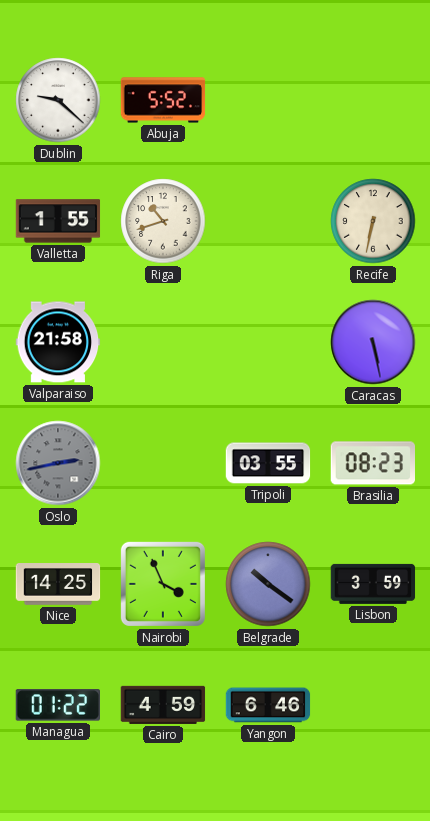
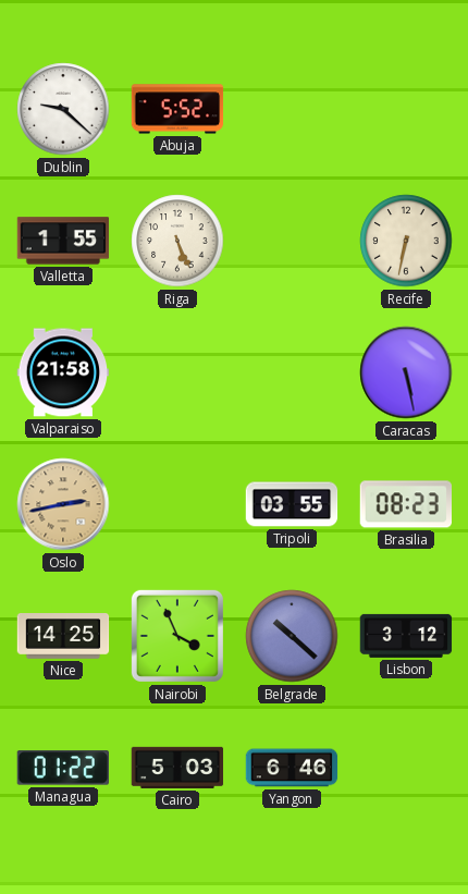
Riga: 10:42 -> 5:26
Oslo dial: grey -> champagne
Belgrade: 10:21 -> 10:22
Lisbon: 3:59 -> 3:12
Cairo: 4:59 -> 5:03
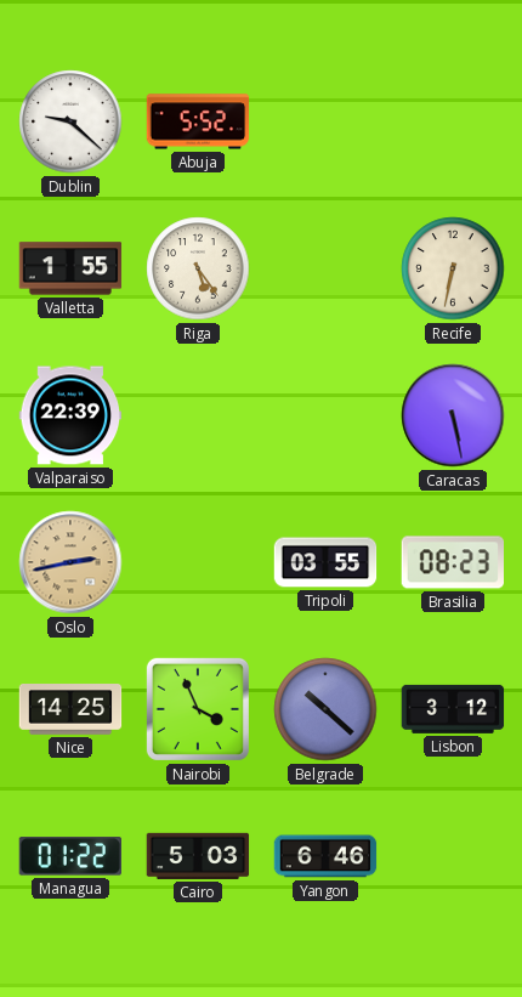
Riga: 5:26 -> 5:24
Valparaiso: 21:58 -> 22:39
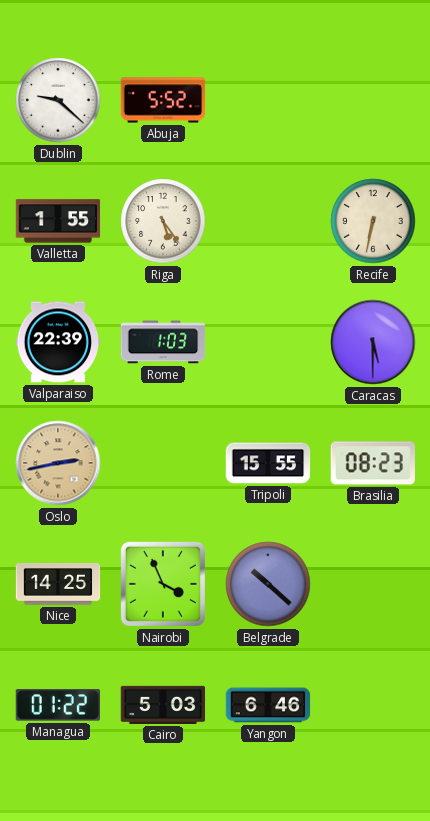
Rome: none -> 1:03
Caracas: 5:28 -> 5:30
Tripoli: 03:55 -> 15:55
Lisbon: 3:12 -> none
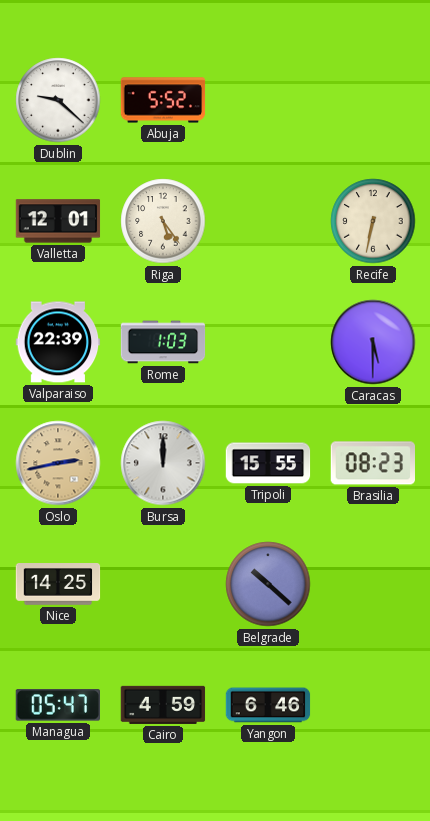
Valletta: 1:55 -> 12:01
Bursa: none -> 12:00
Nairobi: 3:56 -> none
Managua: 01:22 -> 05:47
Cairo: 5:03 -> 4:59
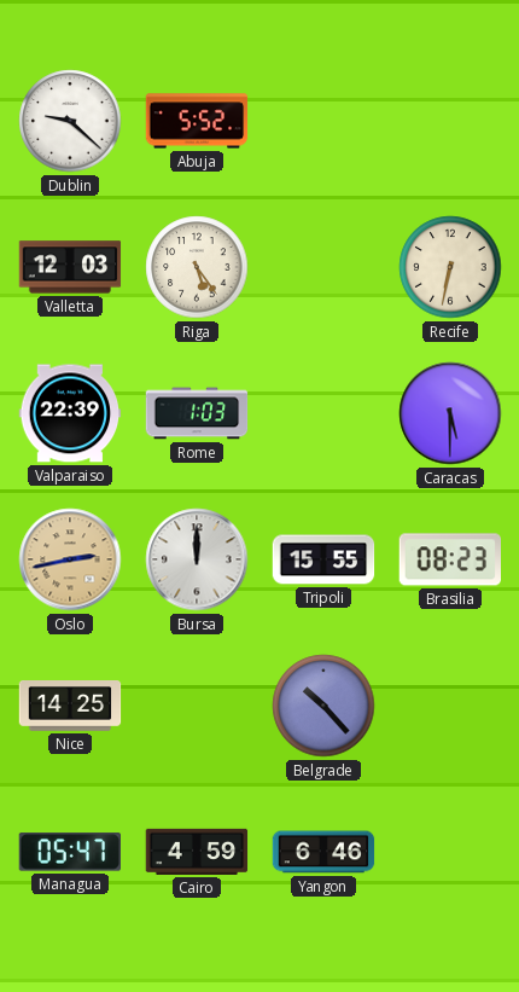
Valletta: 12:01 -> 12:03
Belgrade: 10:22 -> 10:23
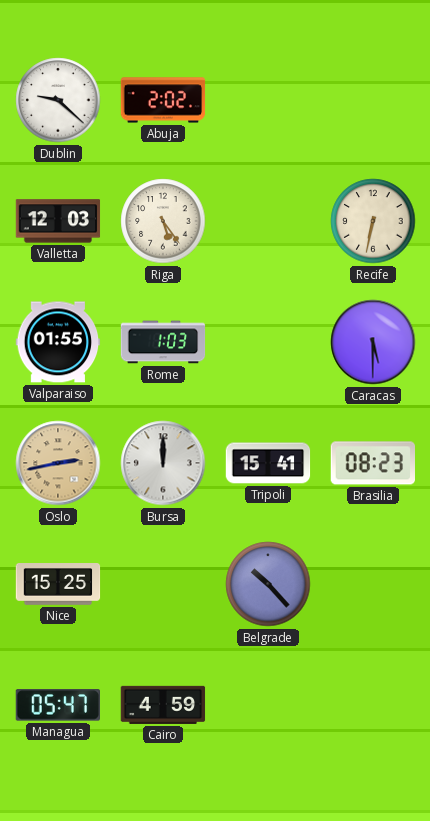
Abuja: 5:52 -> 2:02
Valparaiso: 22:39 -> 01:55
Tripoli: 15:55 -> 15:41
Nice: 14:25 -> 15:25
Yangon: 6:46 -> none
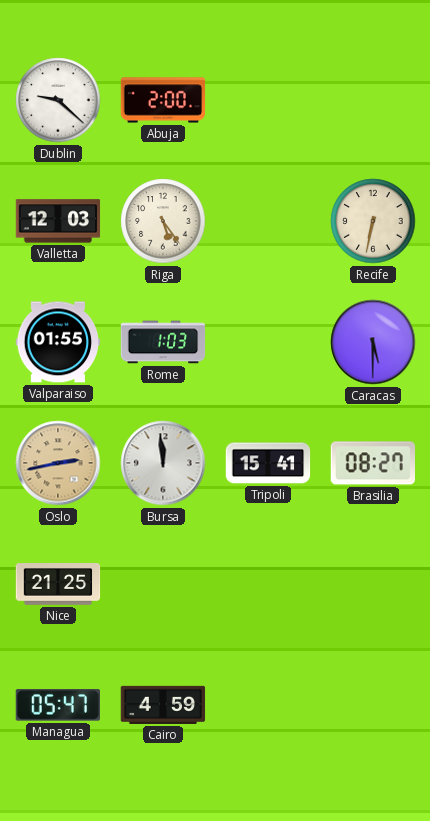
Abuja: 2:02 -> 2:00
Bursa: 12:00 -> 11:59
Brasilia: 08:23 -> 08:27
Nice: 15:25 -> 21:25
Belgrade: 10:23 -> none
